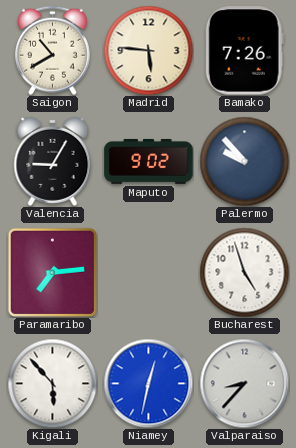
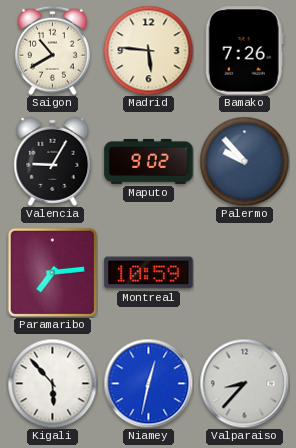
Montreal: none -> 10:59
Bucharest: 4:57 -> none
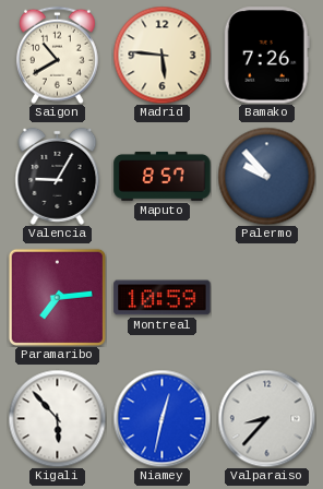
Maputo: 9:02 -> 8:57
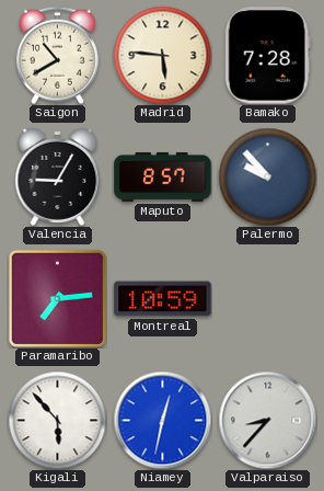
Bamako: 7:26 -> 7:28
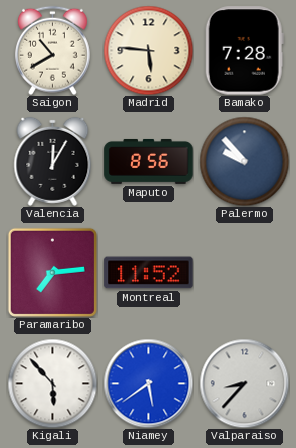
Valencia: 9:05 -> 12:05
Maputo: 8:57 -> 8:56
Montreal: 10:59 -> 11:52
Niamey: 12:32 -> 5:39
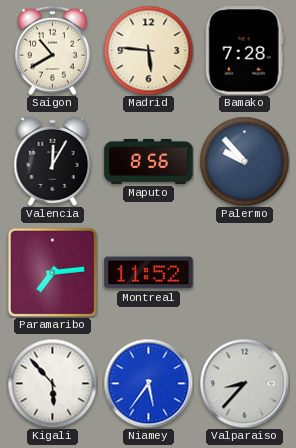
Niamey: 5:39 -> 5:36
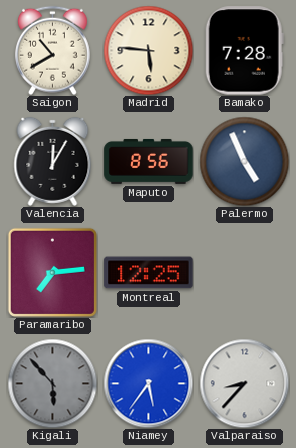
Palermo: 9:53 -> 4:56
Montreal: 11:52 -> 12:25
Kigali dial: white -> grey
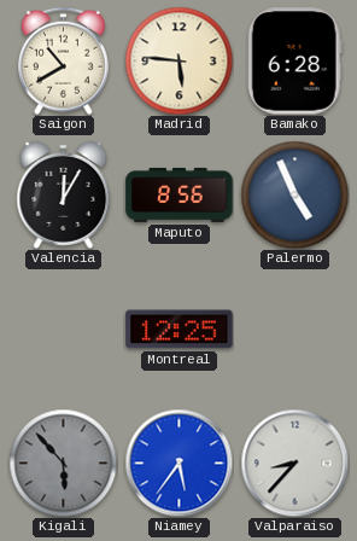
Bamako: 7:28 -> 6:28
Paramaribo: 7:14 -> none
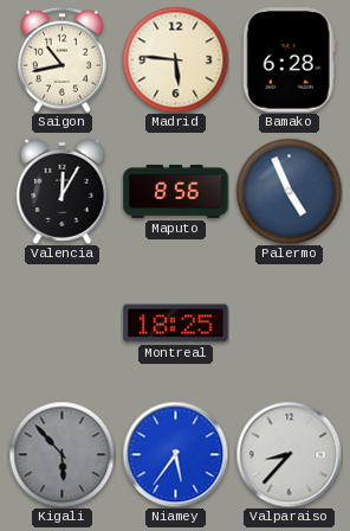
Saigon: 10:40 -> 10:43
Montreal: 12:25 -> 18:25
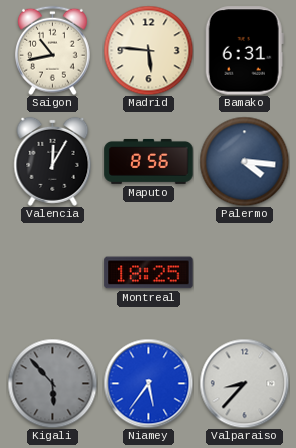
Bamako: 6:28 -> 6:31
Palermo: 4:56 -> 4:16
